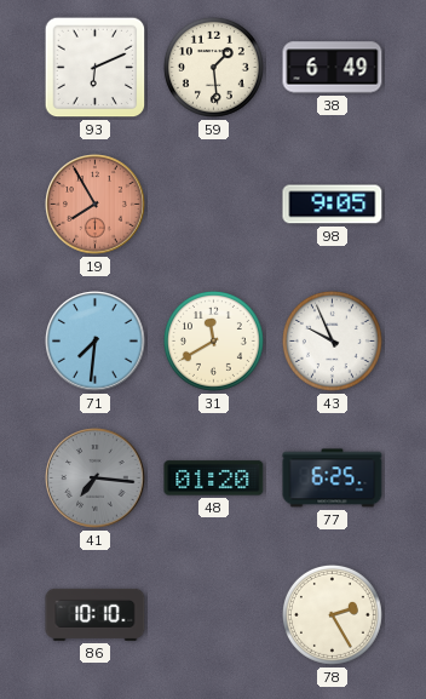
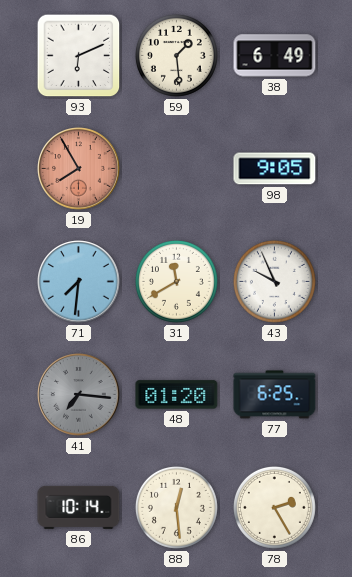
86: 10:10 -> 10:14
88: none -> 12:29
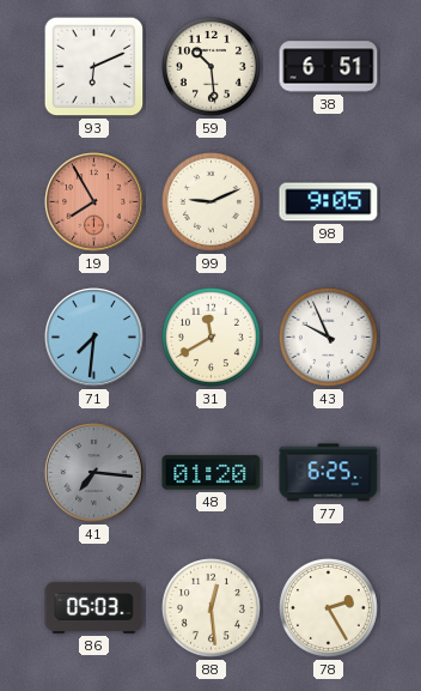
59: 1:29 -> 10:29
38: 6:49 -> 6:51
99: none -> 9:11
86: 10:14 -> 05:03
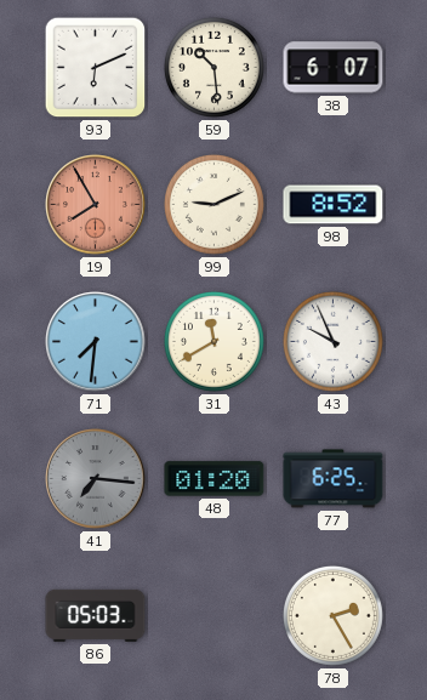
38: 6:51 -> 6:07
98: 9:05 -> 8:52
88: 12:29 -> none
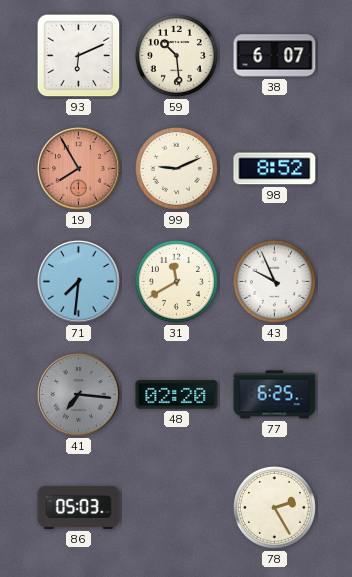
48: 01:20 -> 02:20
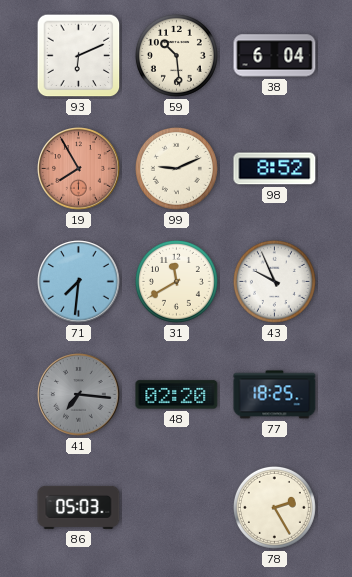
38: 6:07 -> 6:04
77: 6:25 -> 18:25
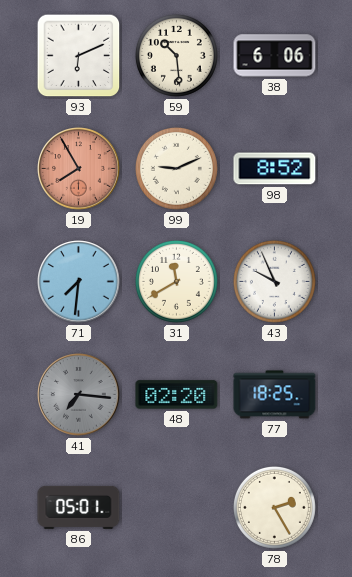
38: 6:04 -> 6:06
86: 05:03 -> 05:01
